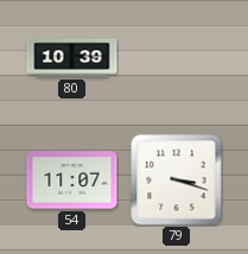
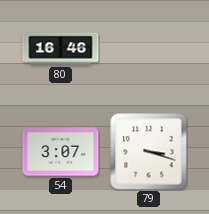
80: 10:39 -> 16:46
54: 11:07 -> 3:07
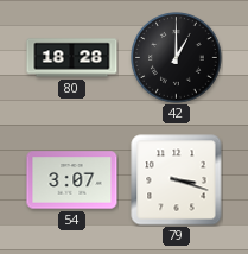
80: 16:46 -> 18:28
42: none -> 1:00
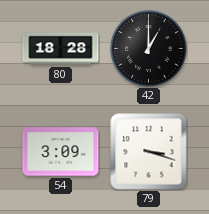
54: 3:07 -> 3:09
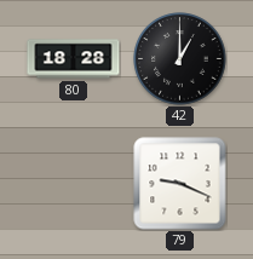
54: 3:09 -> none
79: 3:18 -> 9:19
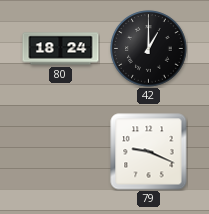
80: 18:28 -> 18:24
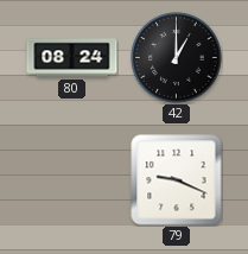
80: 18:24 -> 08:24
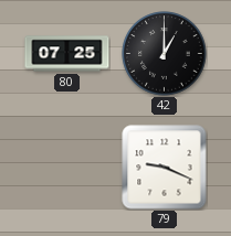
80: 08:24 -> 07:25
